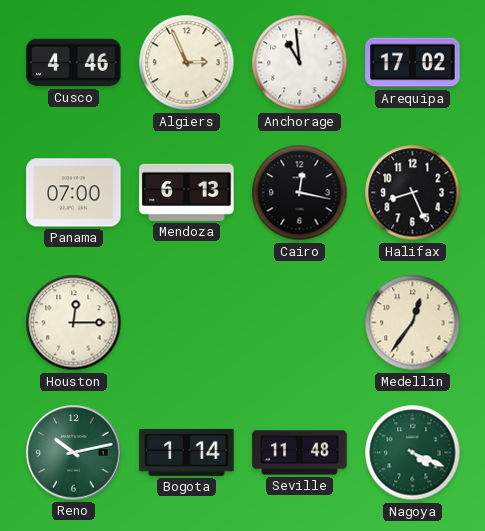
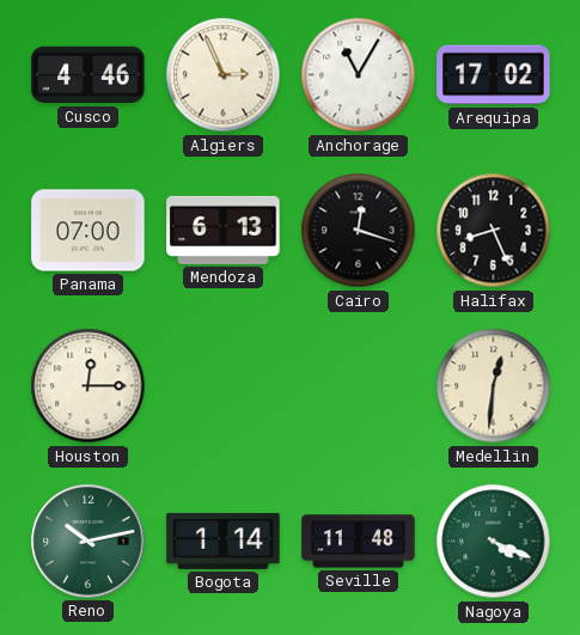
Anchorage: 10:59 -> 11:05
Cairo: 12:17 -> 12:18
Medellin: 12:36 -> 12:31
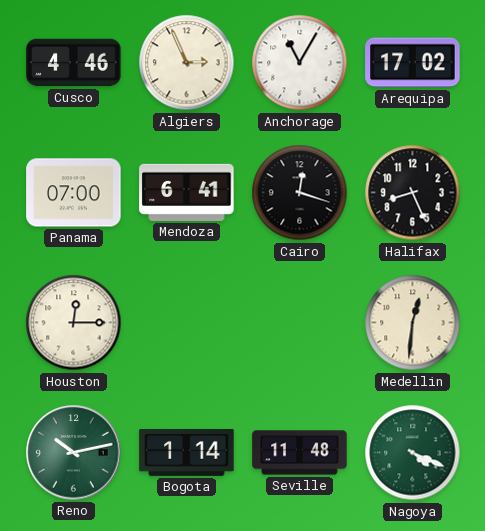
Mendoza: 6:13 -> 6:41
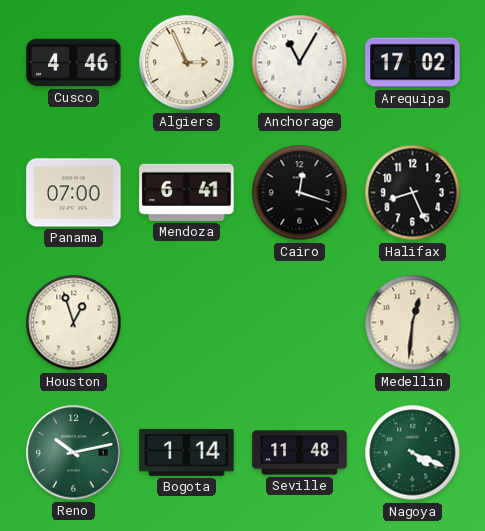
Houston: 12:15 -> 12:57
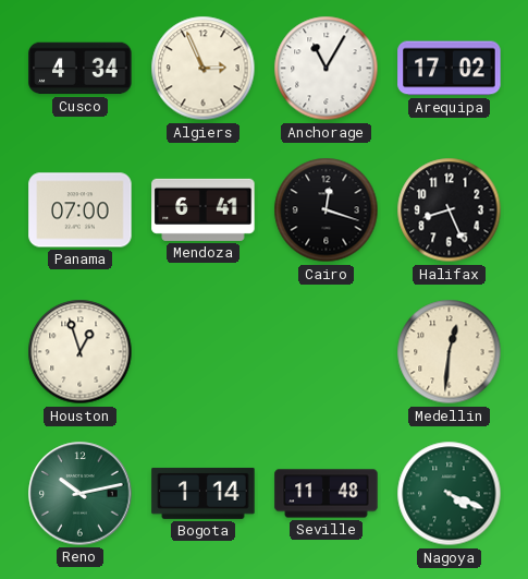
Cusco: 4:46 -> 4:34
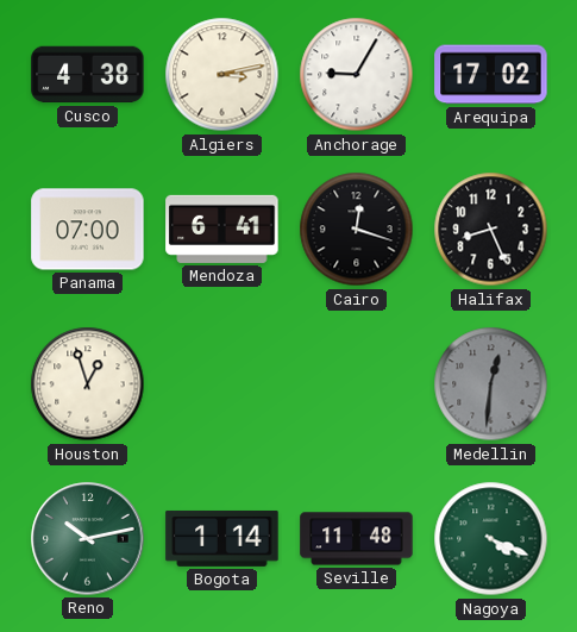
Cusco: 4:34 -> 4:38
Algiers: 2:56 -> 3:13
Anchorage: 11:05 -> 9:05
Medellin dial: cream -> grey
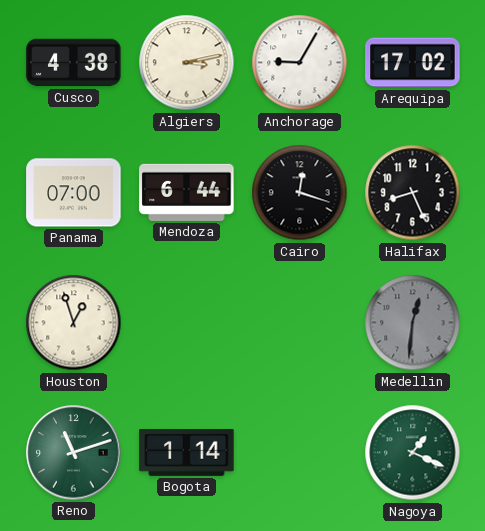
Mendoza: 6:41 -> 6:44
Reno: 10:13 -> 11:12
Seville: 11:48 -> none
Nagoya: 4:19 -> 1:19
